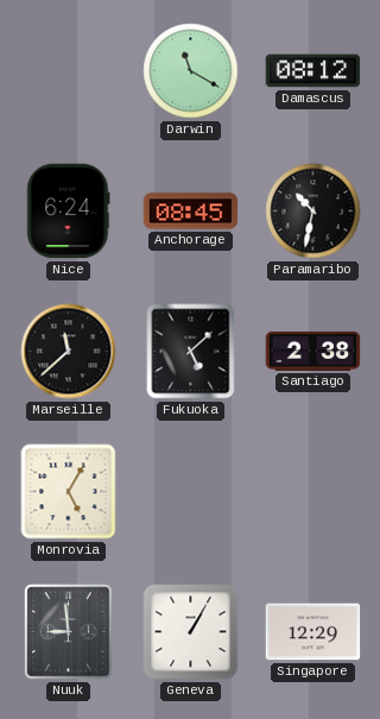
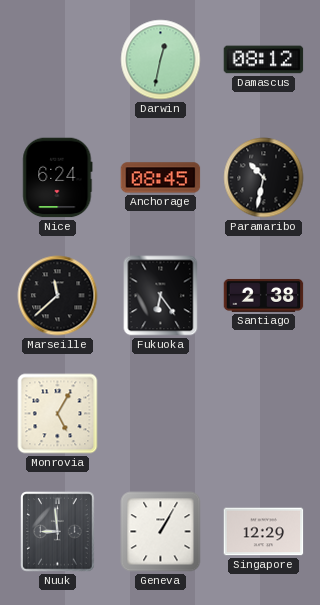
Darwin: 11:20 -> 12:32
Fukuoka: 5:08 -> 6:24
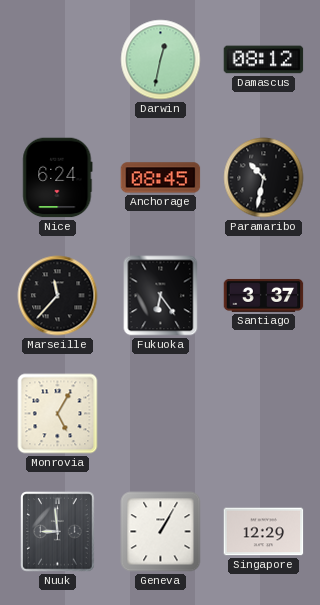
Marseille: 11:38 -> 11:37
Santiago: 2:38 -> 3:37
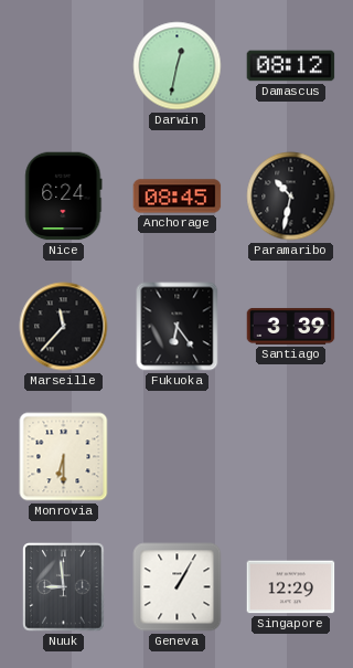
Santiago: 3:37 -> 3:39
Monrovia: 5:05 -> 6:30
